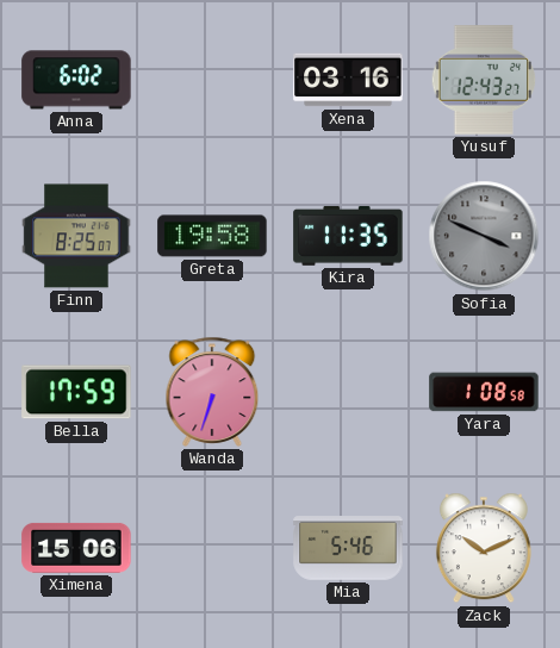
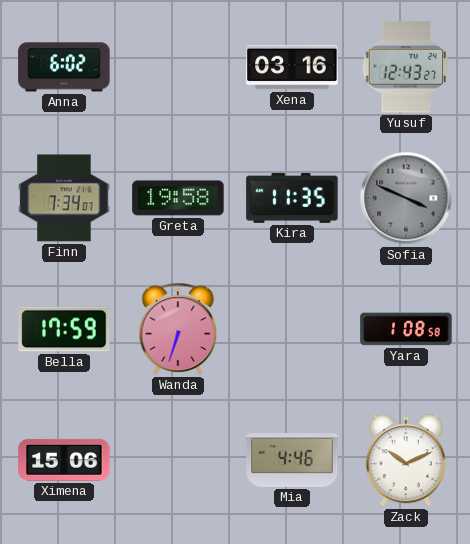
Finn: 8:25 -> 7:34
Mia: 5:46 -> 4:46
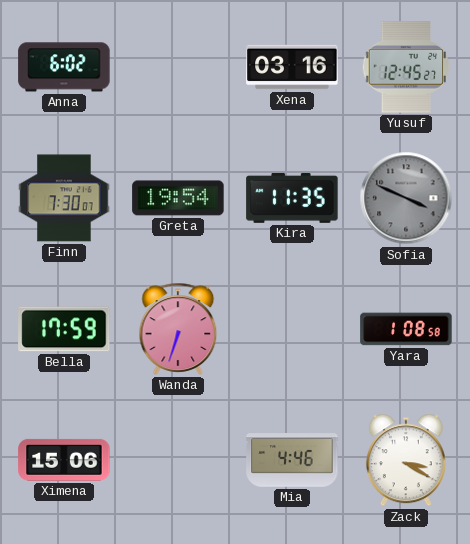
Yusuf: 12:43 -> 12:45
Finn: 7:34 -> 7:30
Greta: 19:58 -> 19:54
Zack: 10:11 -> 3:20
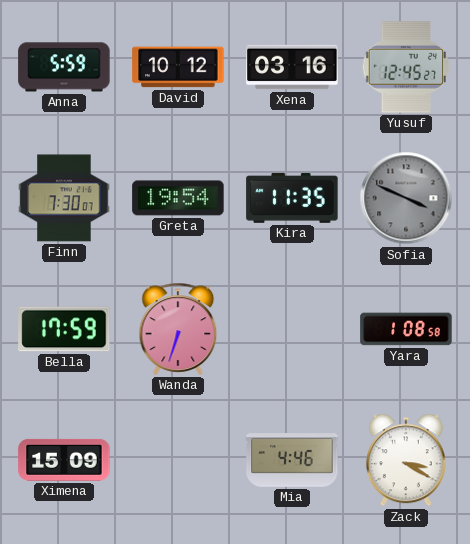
Anna: 6:02 -> 5:59
David: none -> 10:12
Ximena: 15:06 -> 15:09
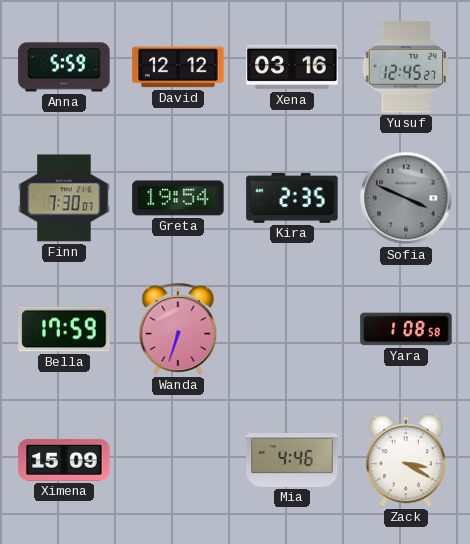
David: 10:12 -> 12:12
Kira: 11:35 -> 2:35
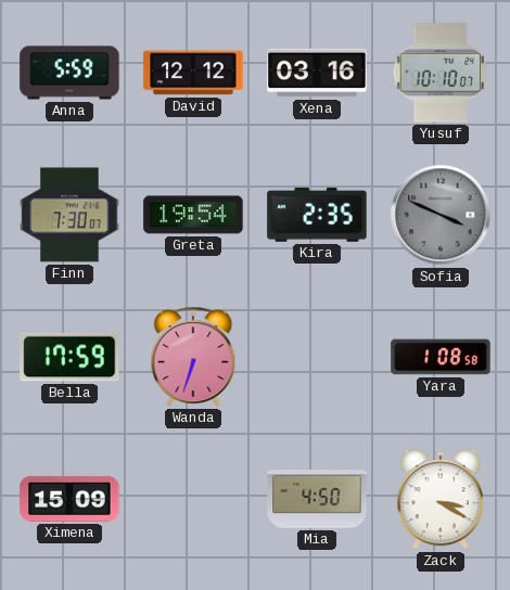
Yusuf: 12:45 -> 10:10
Mia: 4:46 -> 4:50
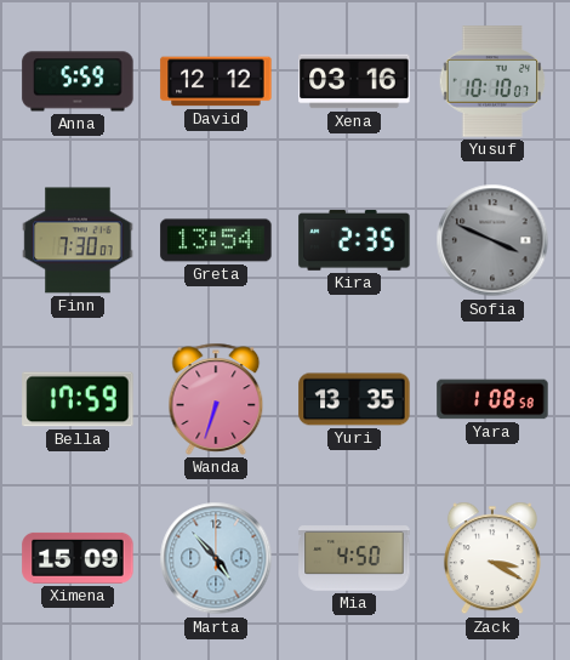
Greta: 19:54 -> 13:54
Yuri: none -> 13:35
Marta: none -> 4:53
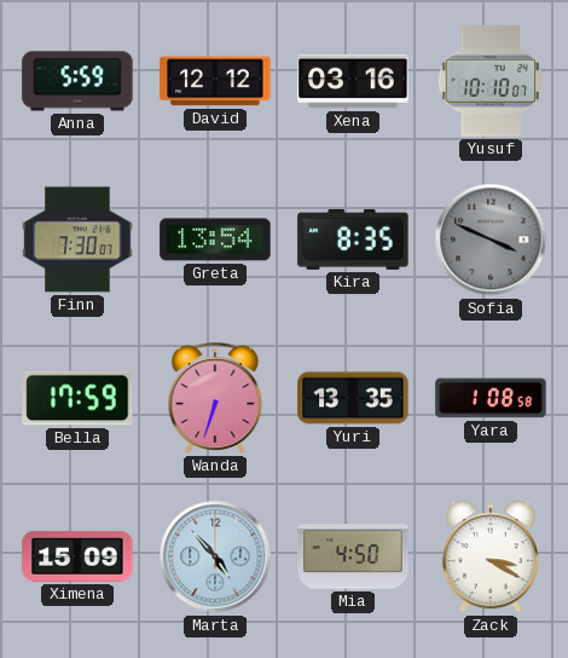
Kira: 2:35 -> 8:35
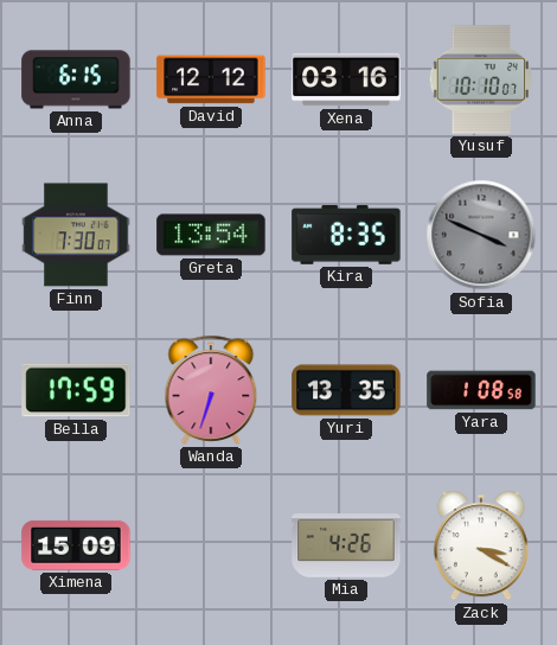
Anna: 5:59 -> 6:15
Marta: 4:53 -> none
Mia: 4:50 -> 4:26
